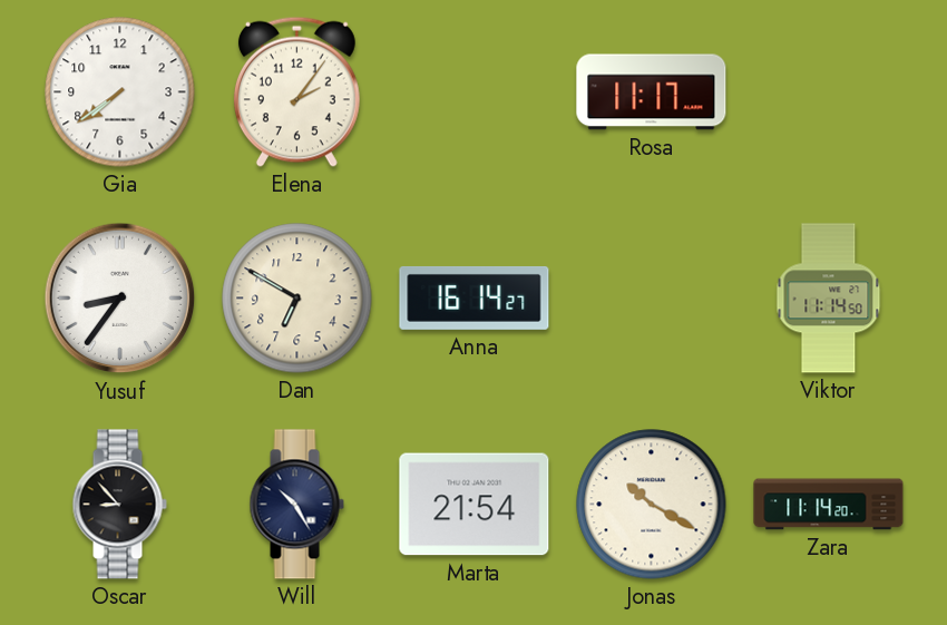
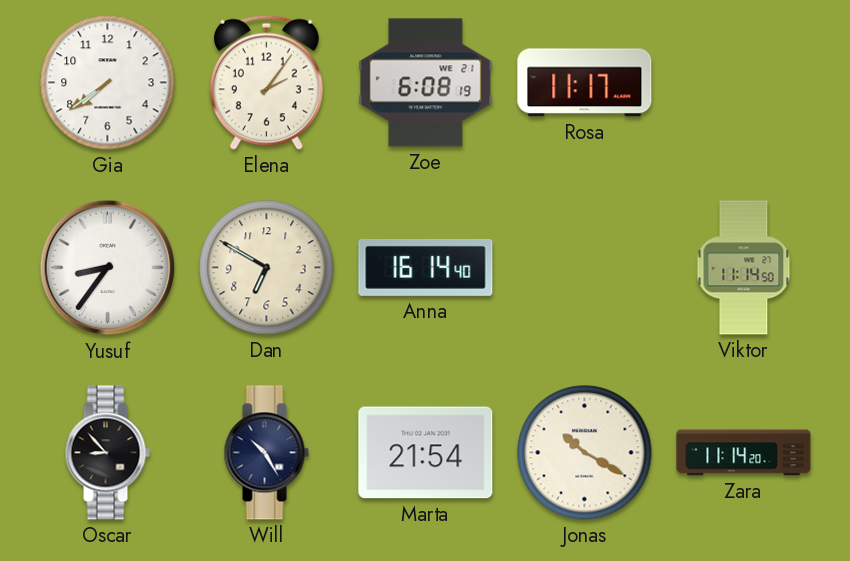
Zoe: none -> 6:08
Anna: 16:14:27 -> 16:14:40
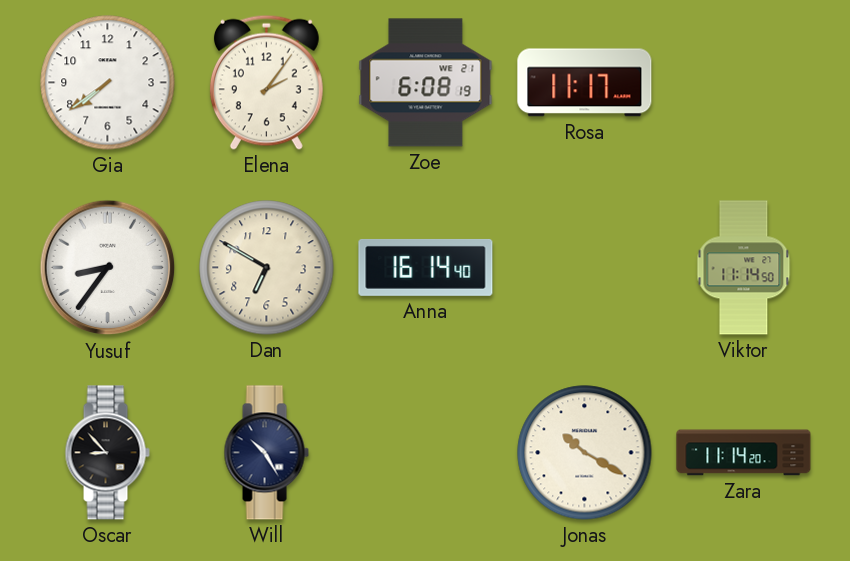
Marta: 21:54 -> none
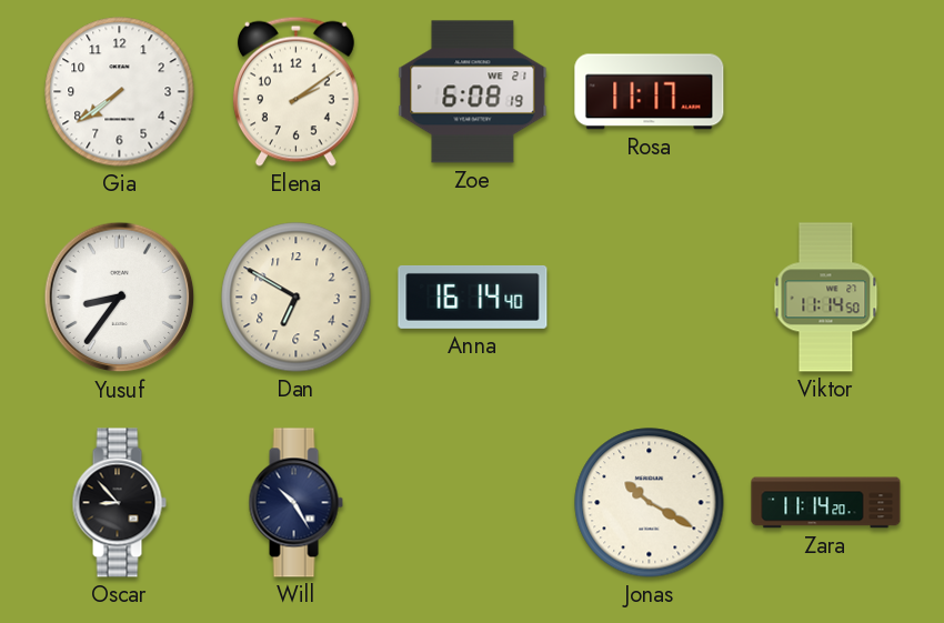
Elena: 2:06 -> 2:09
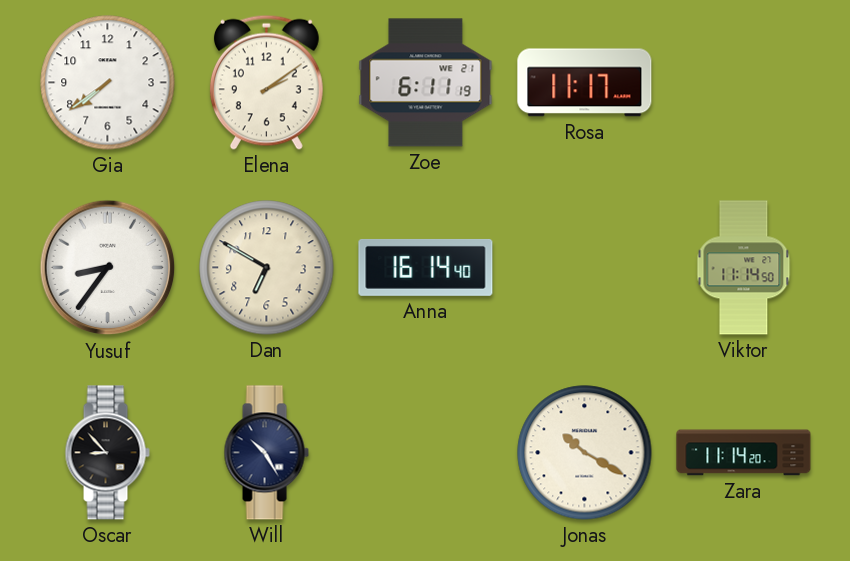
Zoe: 6:08 -> 6:11
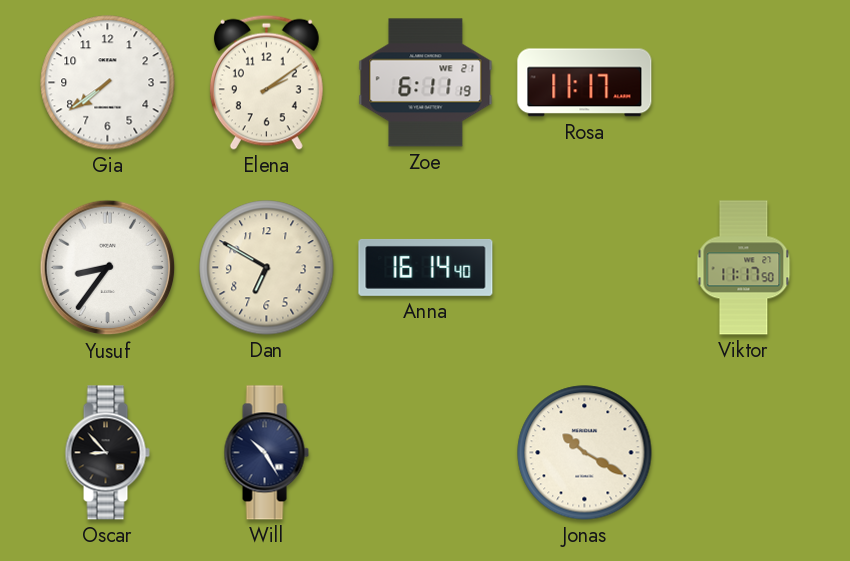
Viktor: 11:14 -> 11:17
Zara: 11:14 -> none
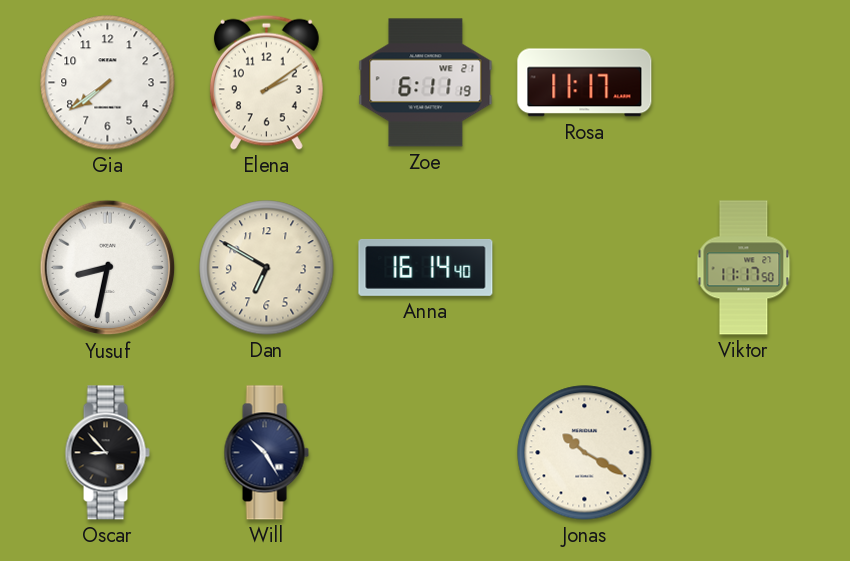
Yusuf: 8:36 -> 8:32
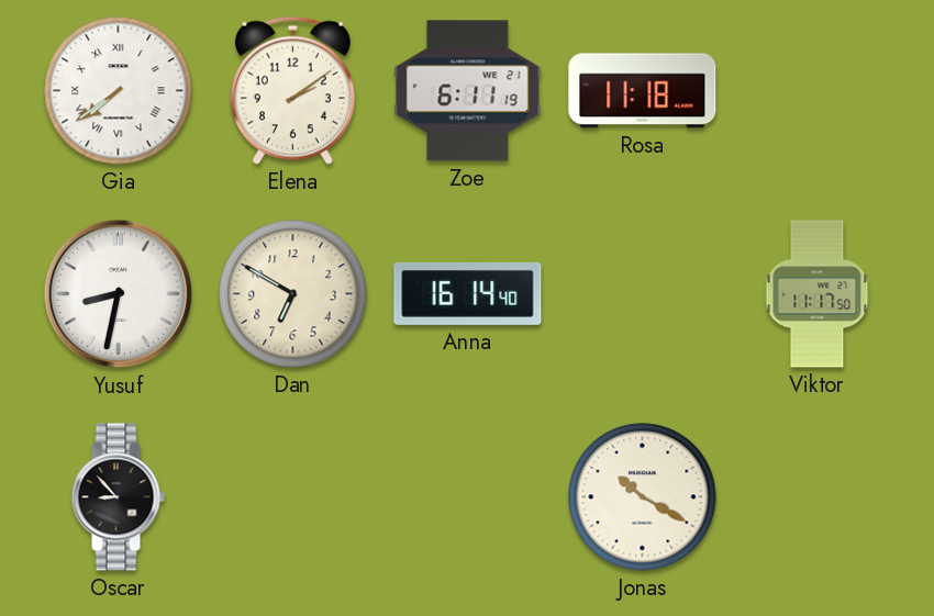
Gia numerals: Arabic -> Roman
Rosa: 11:17 -> 11:18
Will: 10:25 -> none
